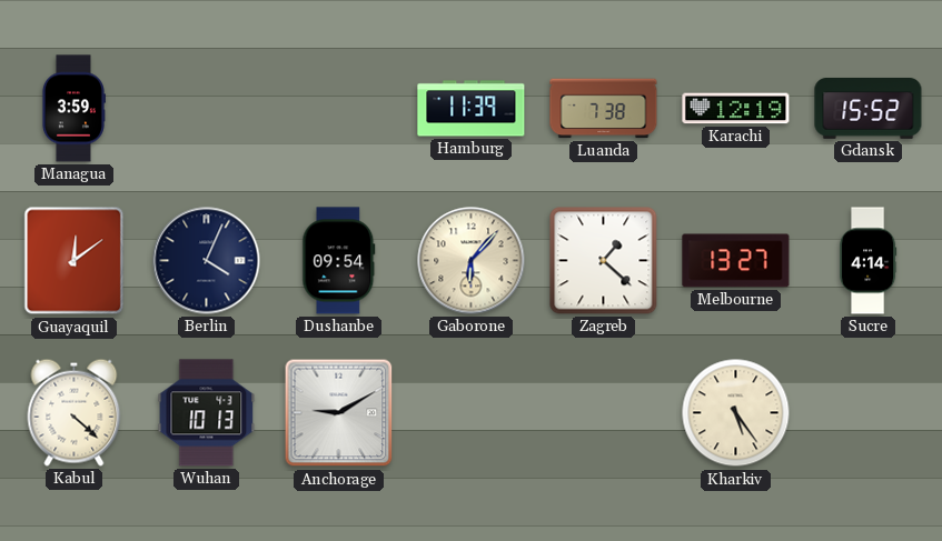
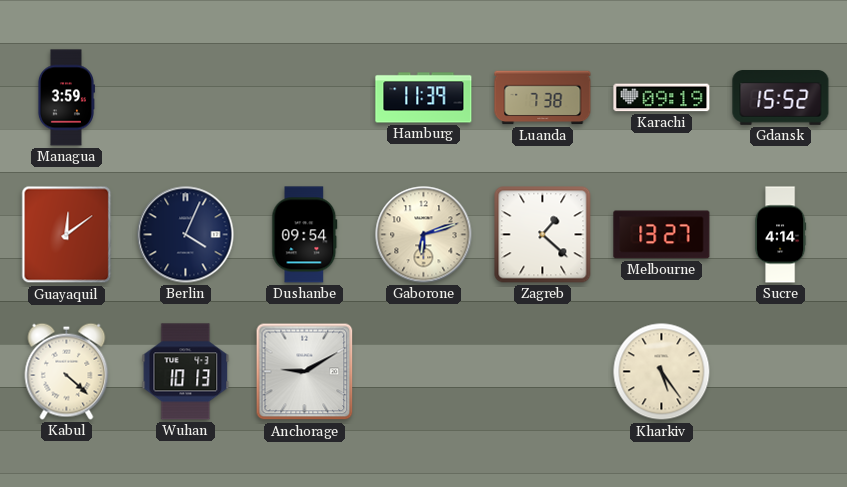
Karachi: 12:19 -> 09:19
Gaborone: 6:07 -> 6:12
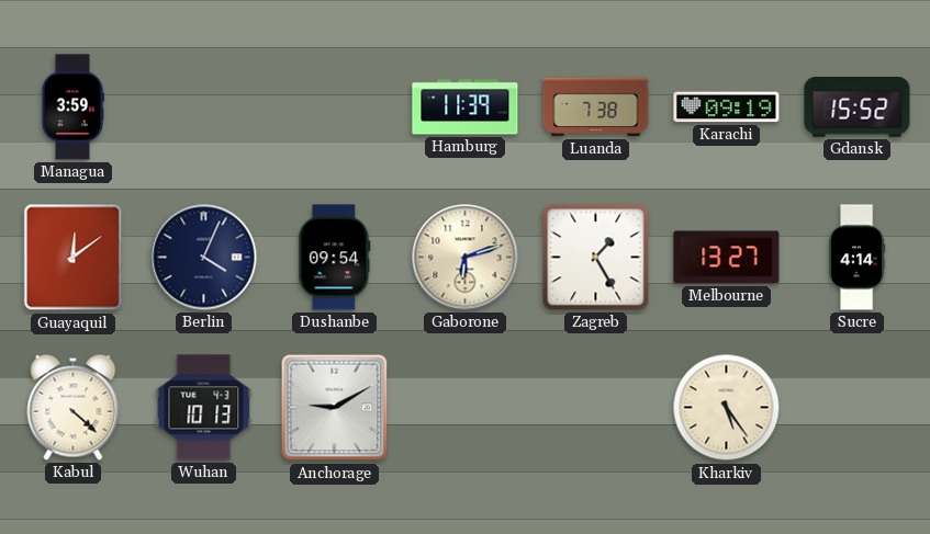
Zagreb: 1:22 -> 1:25
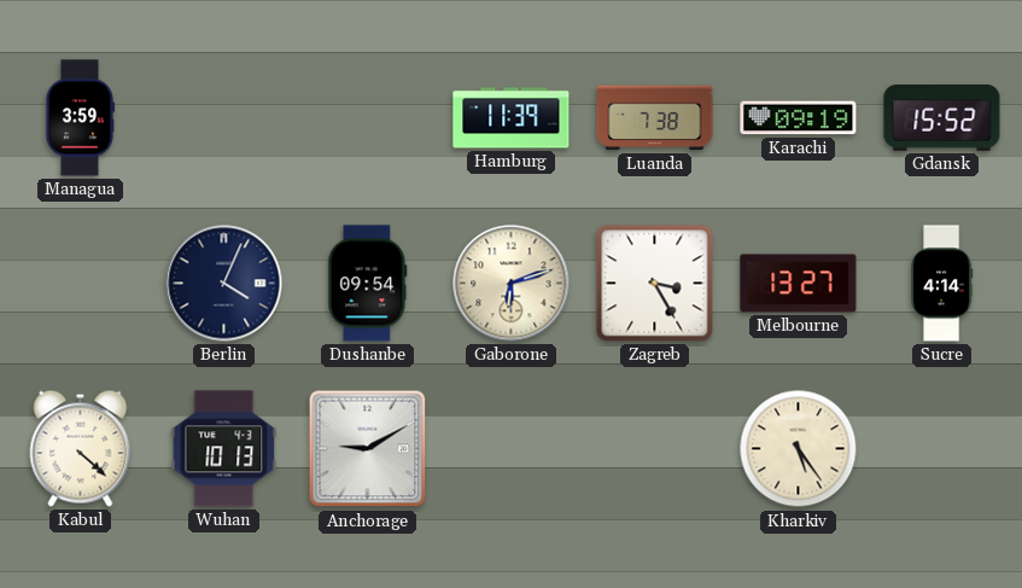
Guayaquil: 12:09 -> none
Zagreb: 1:25 -> 3:25
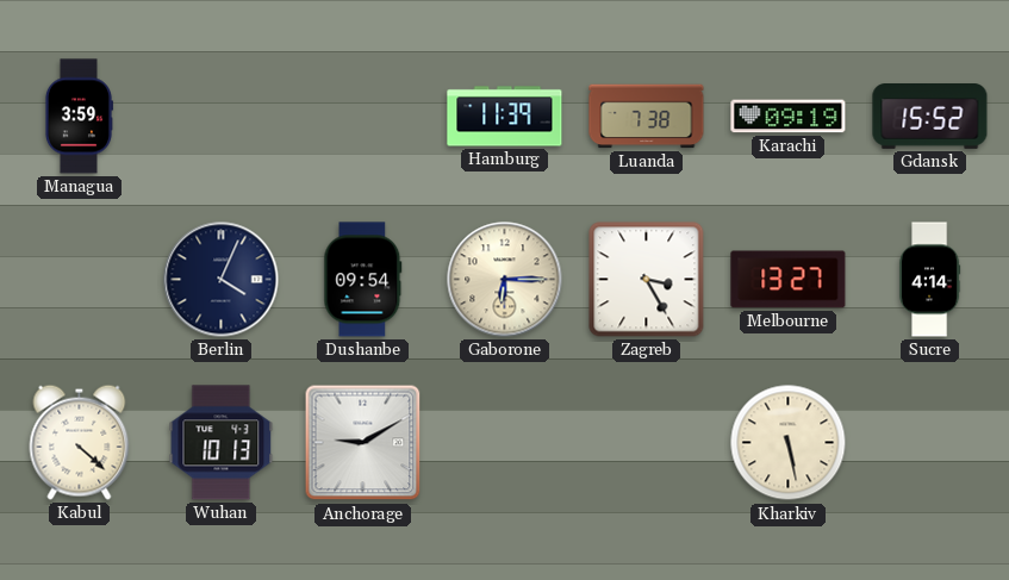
Gaborone: 6:12 -> 6:15
Kharkiv: 5:24 -> 5:28
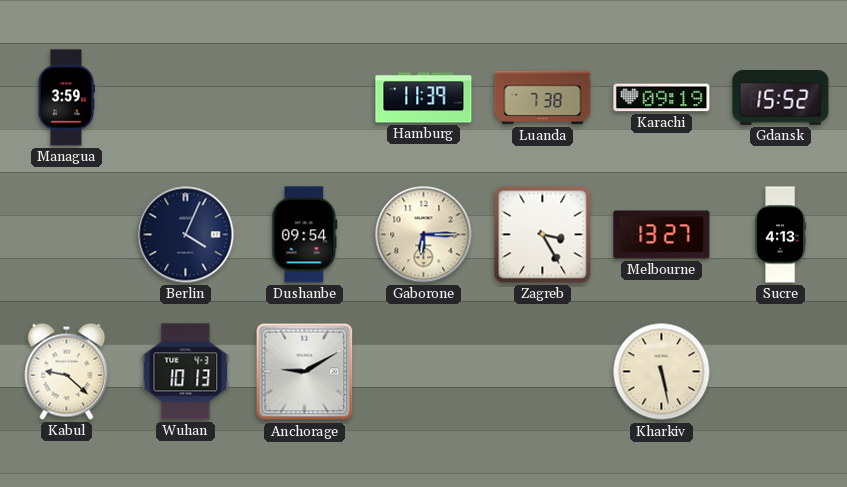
Sucre: 4:14 -> 4:13
Kabul: 4:22 -> 9:22
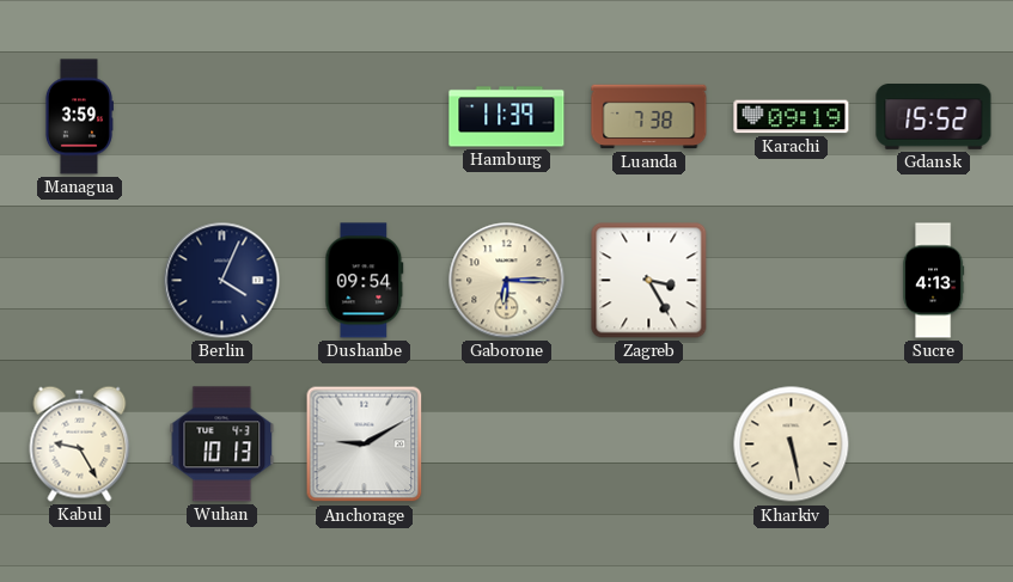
Melbourne: 13:27 -> none
Kabul: 9:22 -> 9:25
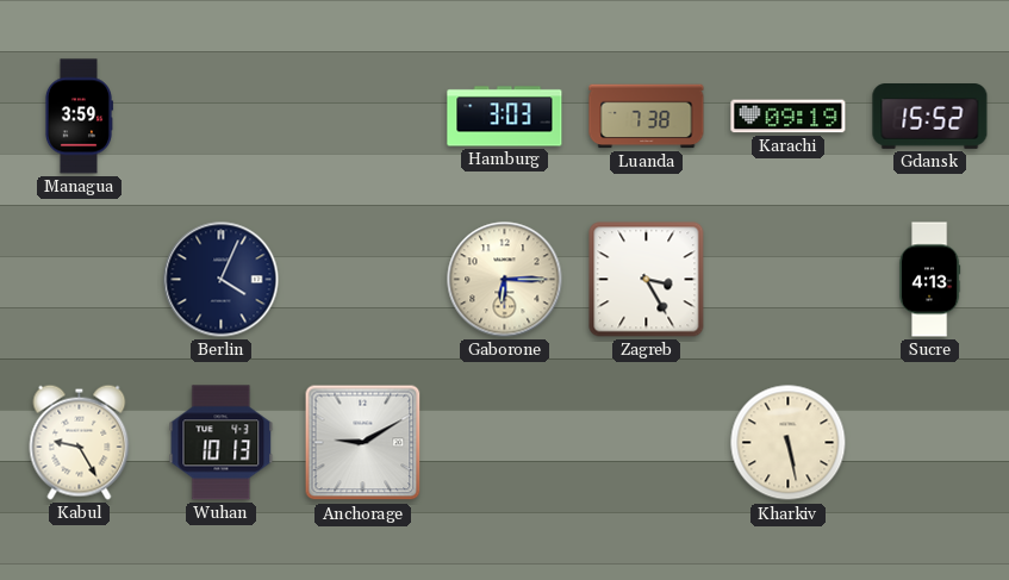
Hamburg: 11:39 -> 3:03
Dushanbe: 09:54 -> none
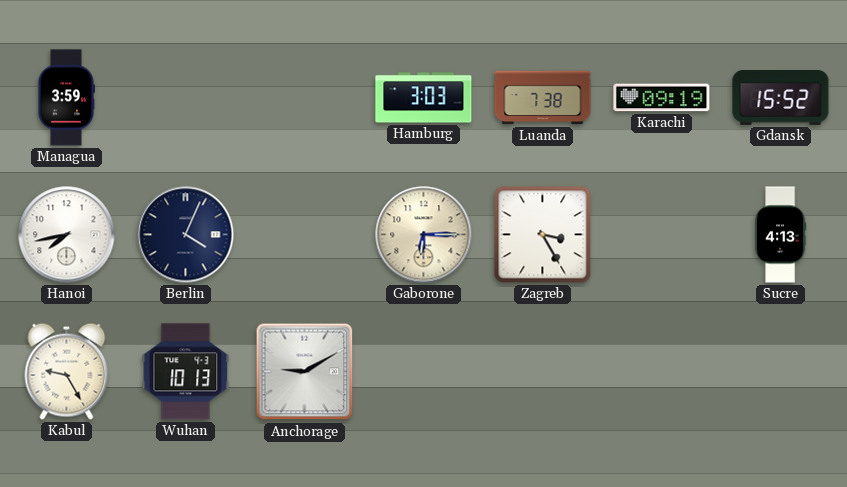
Hanoi: none -> 7:43
Kharkiv: 5:28 -> none
